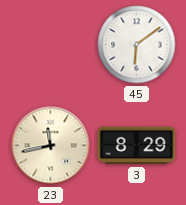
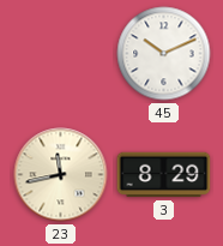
45: 6:09 -> 10:11
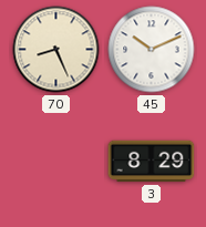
70: none -> 8:26
23: 11:43 -> none
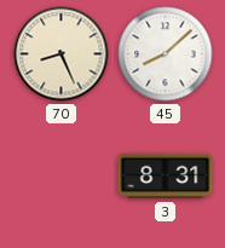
45: 10:11 -> 8:08
3: 8:29 -> 8:31
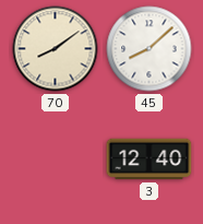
70: 8:26 -> 8:09
3: 8:31 -> 12:40
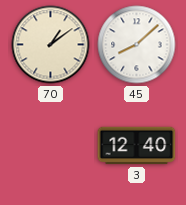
70: 8:09 -> 1:09
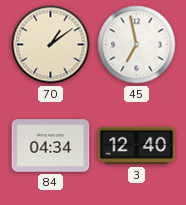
45: 8:08 -> 6:58
84: none -> 04:34
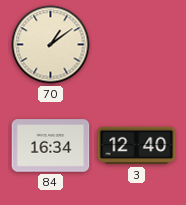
45: 6:58 -> none
84: 04:34 -> 16:34
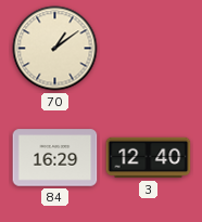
84: 16:34 -> 16:29
